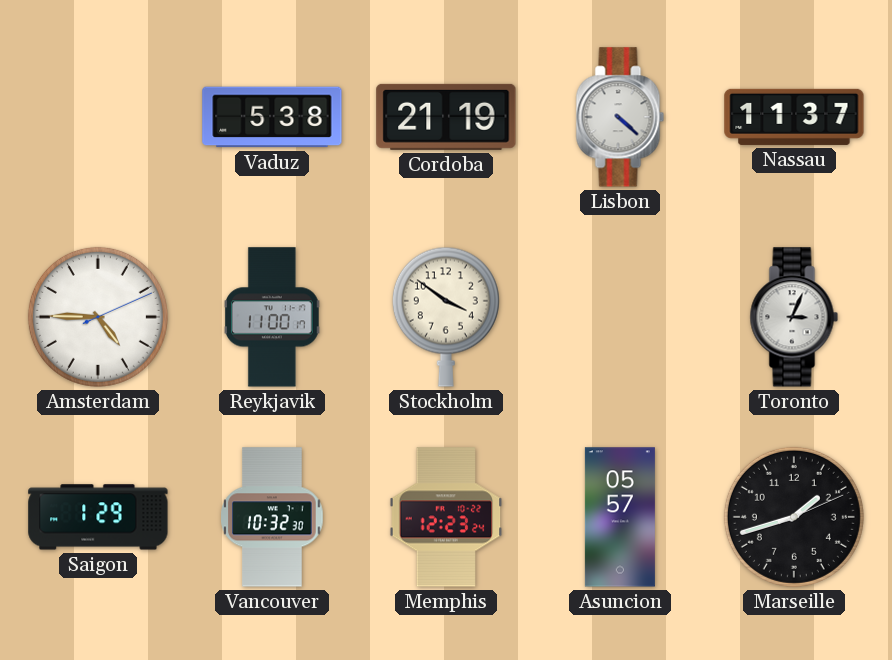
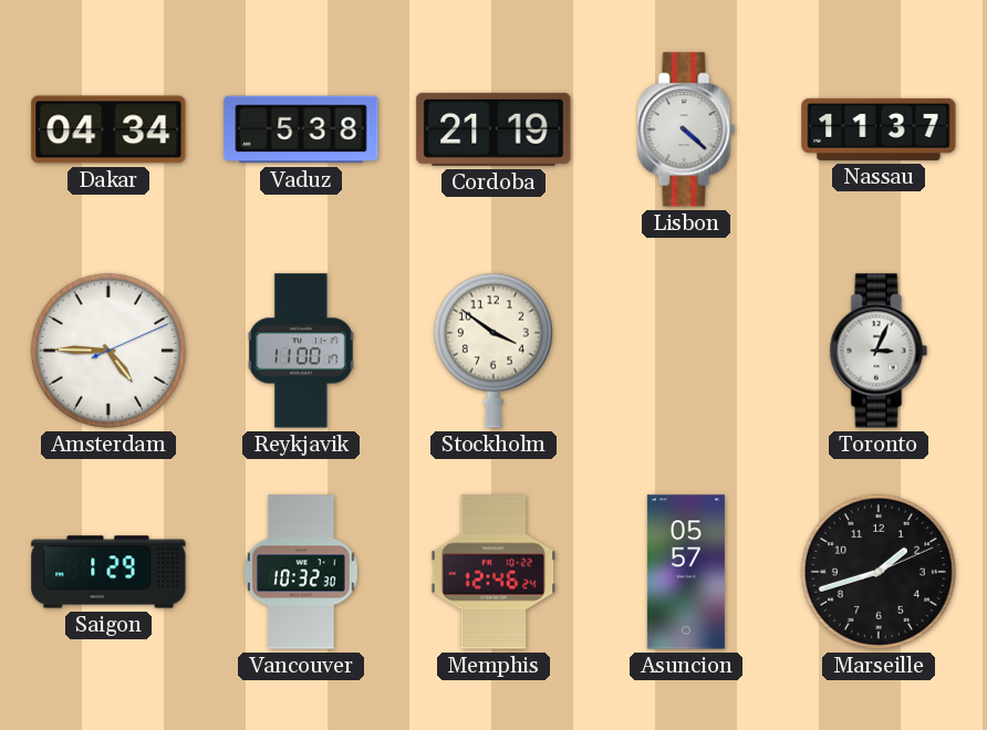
Dakar: none -> 04:34
Memphis: 12:23 -> 12:46
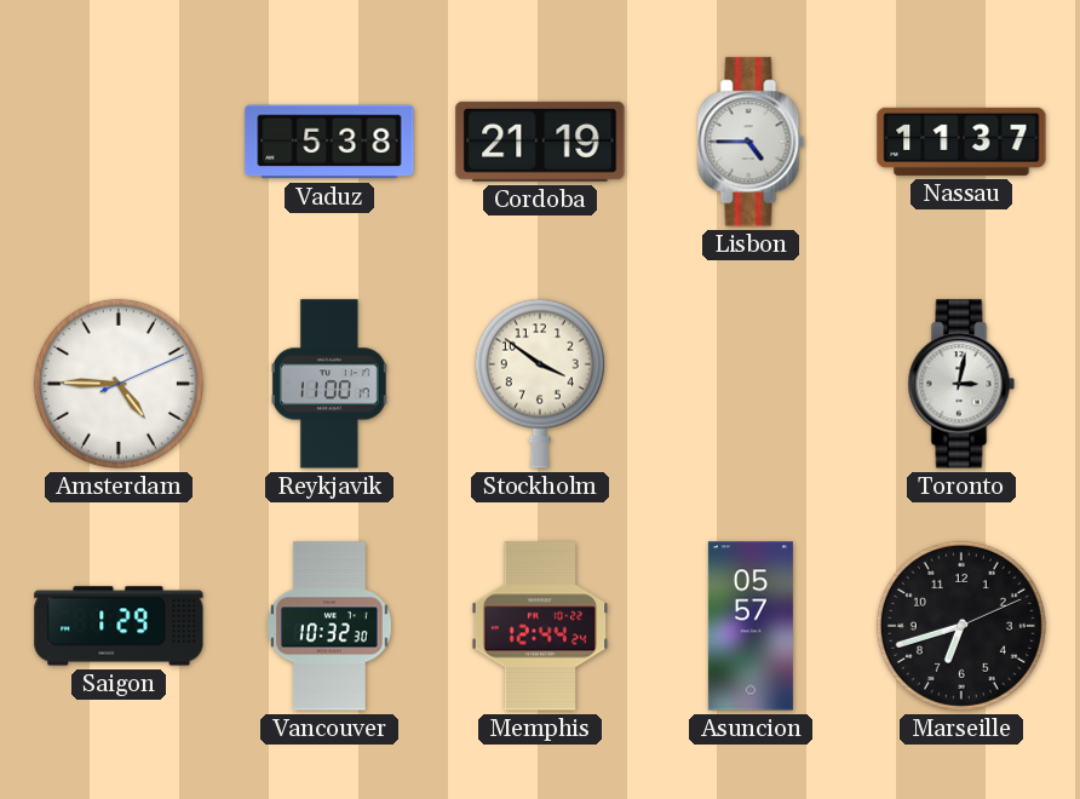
Dakar: 04:34 -> none
Lisbon: 4:22 -> 4:45
Toronto: 3:04 -> 3:02
Memphis: 12:46 -> 12:44
Marseille: 1:42 -> 6:42
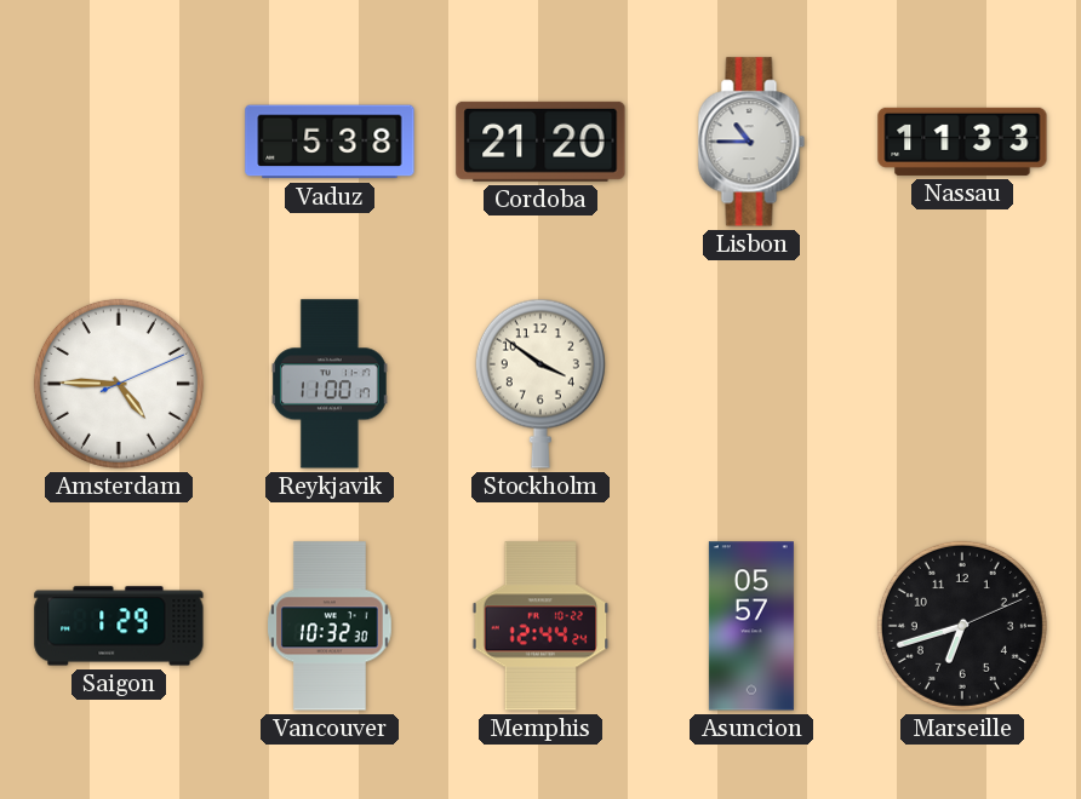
Cordoba: 21:19 -> 21:20
Lisbon: 4:45 -> 10:45
Nassau: 11:37 -> 11:33
Toronto: 3:02 -> none
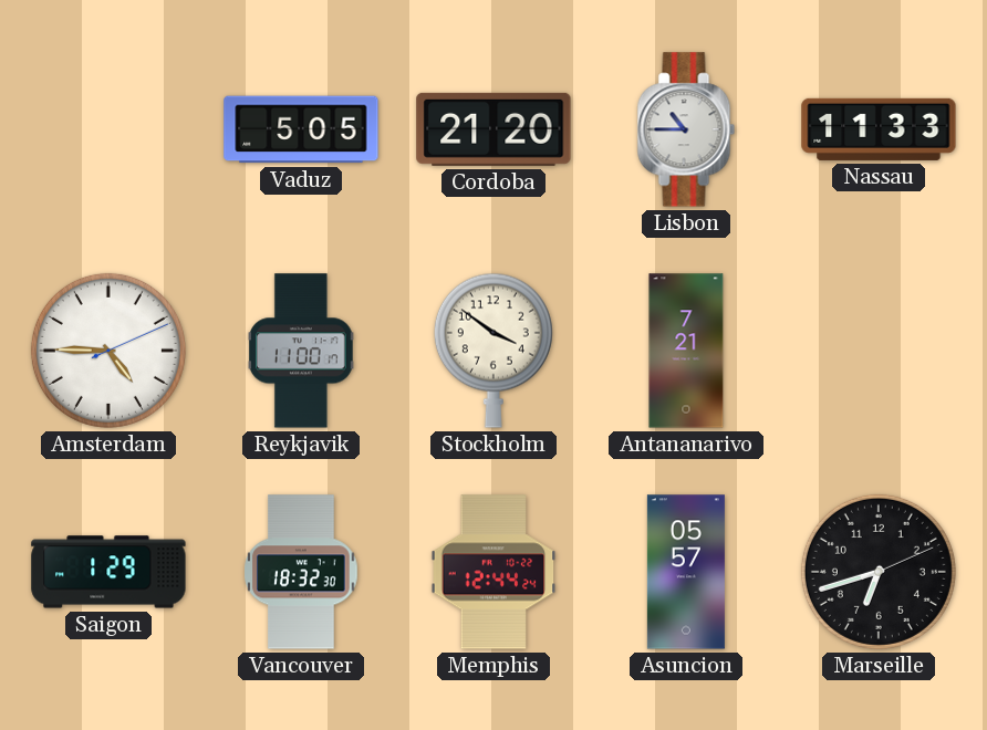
Vaduz: 5:38 -> 5:05
Antananarivo: none -> 7:21
Vancouver: 10:32 -> 18:32
